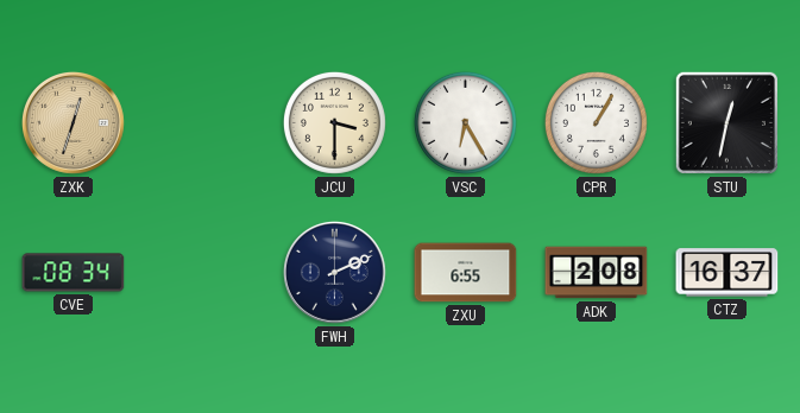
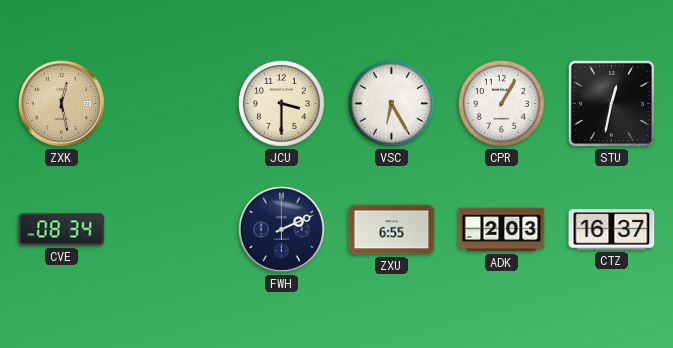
ZXK: 12:33 -> 12:28
ADK: 2:08 -> 2:03
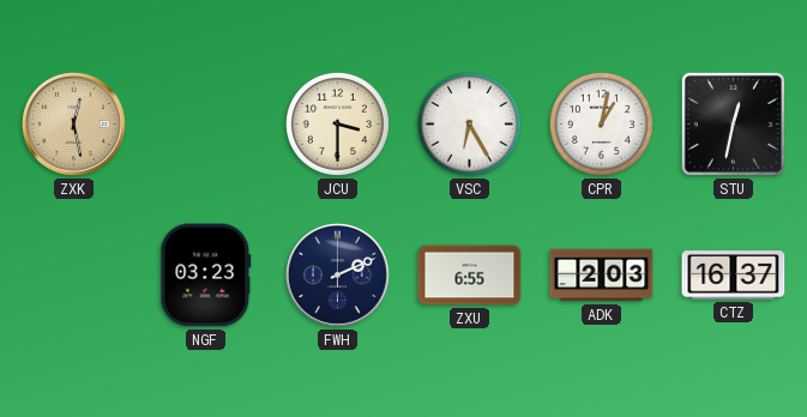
CPR: 1:05 -> 1:02
CVE: 08:34 -> none
NGF: none -> 03:23
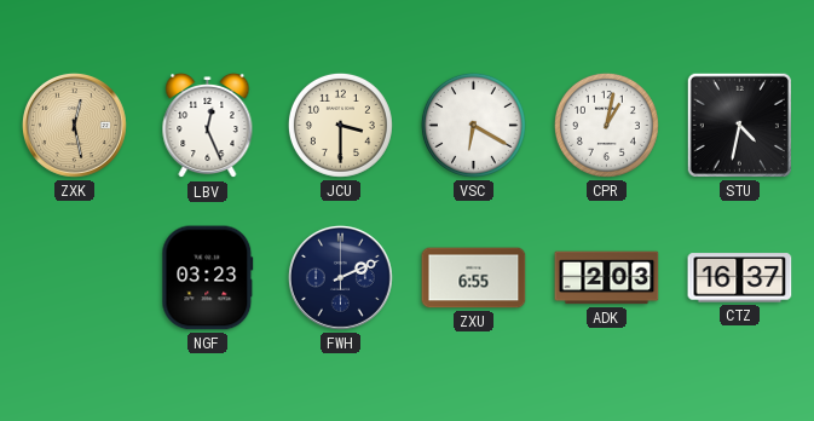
LBV: none -> 12:26
VSC: 6:25 -> 6:20
STU: 12:32 -> 4:32
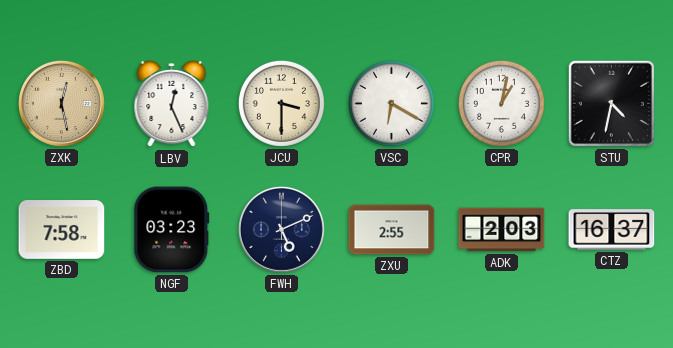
ZBD: none -> 7:58
FWH: 2:11 -> 5:11
ZXU: 6:55 -> 2:55
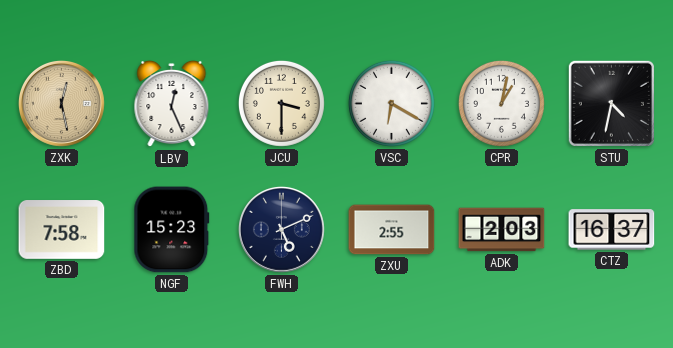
NGF: 03:23 -> 15:23
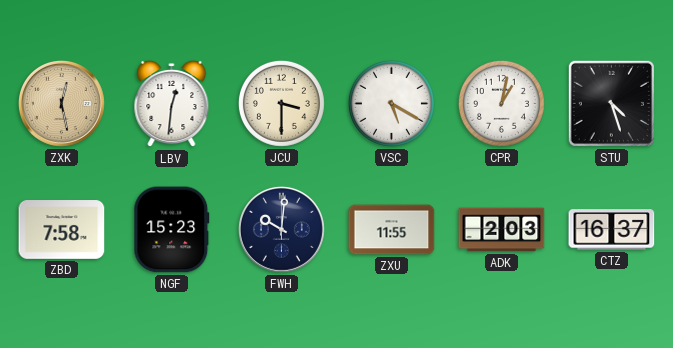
LBV: 12:26 -> 12:31
VSC: 6:20 -> 5:20
STU: 4:32 -> 4:27
FWH: 5:11 -> 10:01
ZXU: 2:55 -> 11:55
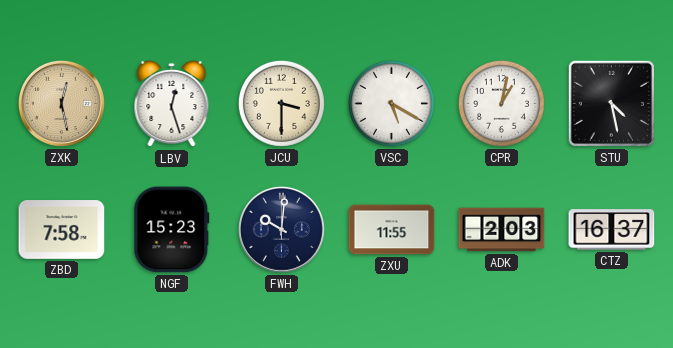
LBV: 12:31 -> 12:27
STU: 4:27 -> 4:28
